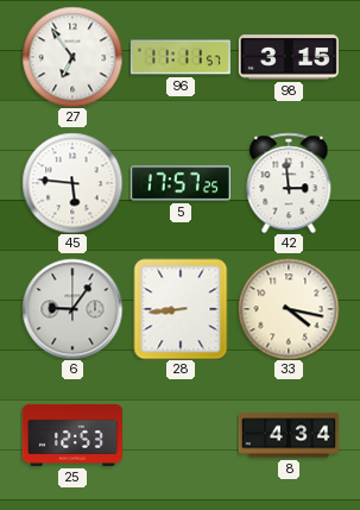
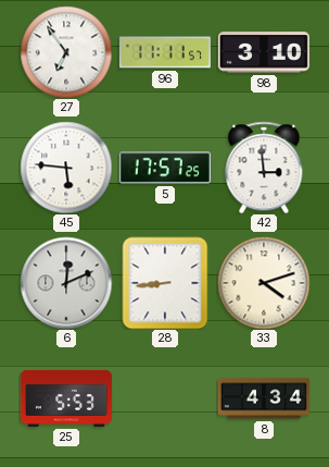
98: 3:15 -> 3:10
6: 9:06 -> 12:11
33: 4:17 -> 4:12
25: 12:53 -> 5:53
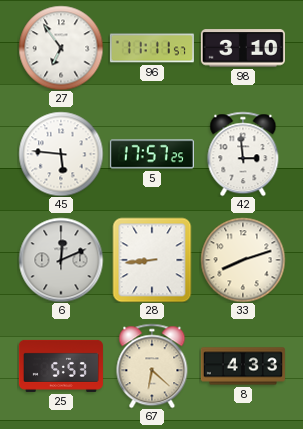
33: 4:12 -> 8:12
67: none -> 6:22
8: 4:34 -> 4:33
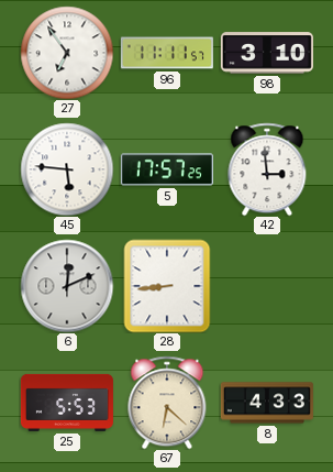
33: 8:12 -> none
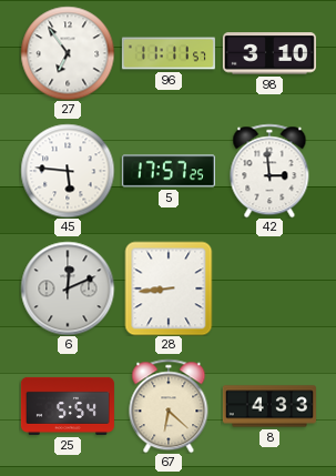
25: 5:53 -> 5:54
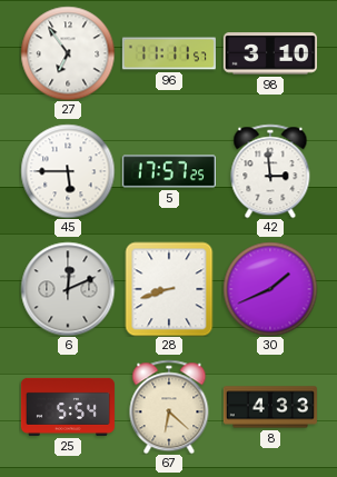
45: 5:46 -> 5:45
28: 8:44 -> 8:42
30: none -> 1:41
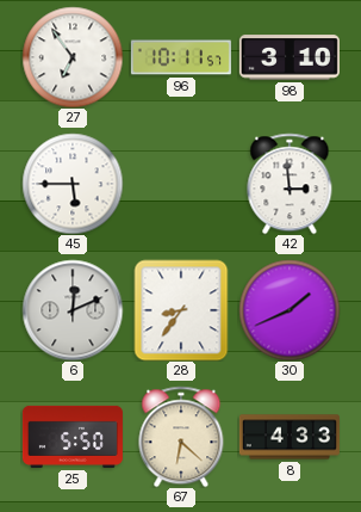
96: 11:11 -> 10:11
5: 17:57 -> none
28: 8:42 -> 8:36
25: 5:54 -> 5:50
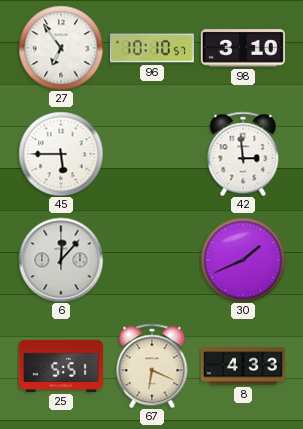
96: 10:11 -> 10:10
6: 12:11 -> 12:07
28: 8:36 -> none
25: 5:50 -> 5:51
67: 6:22 -> 6:19
